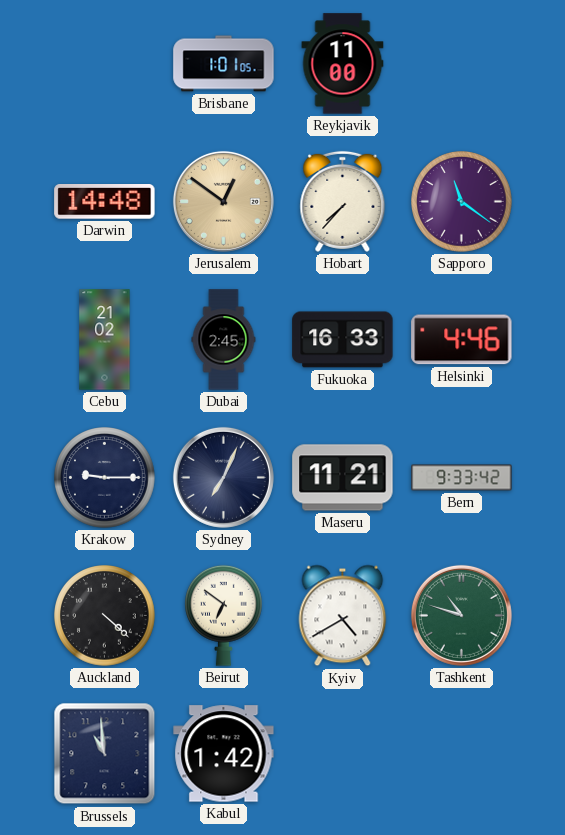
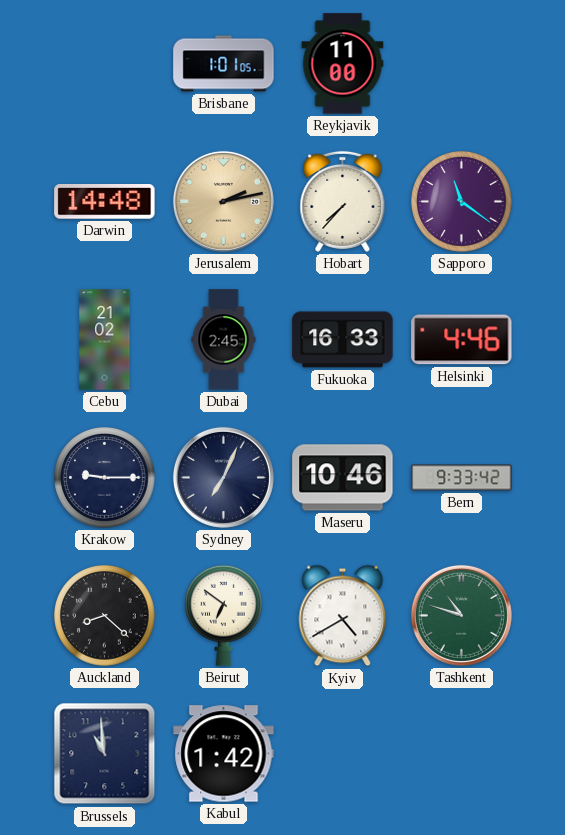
Jerusalem: 12:51 -> 2:13
Maseru: 11:21 -> 10:46
Auckland: 4:22 -> 8:22
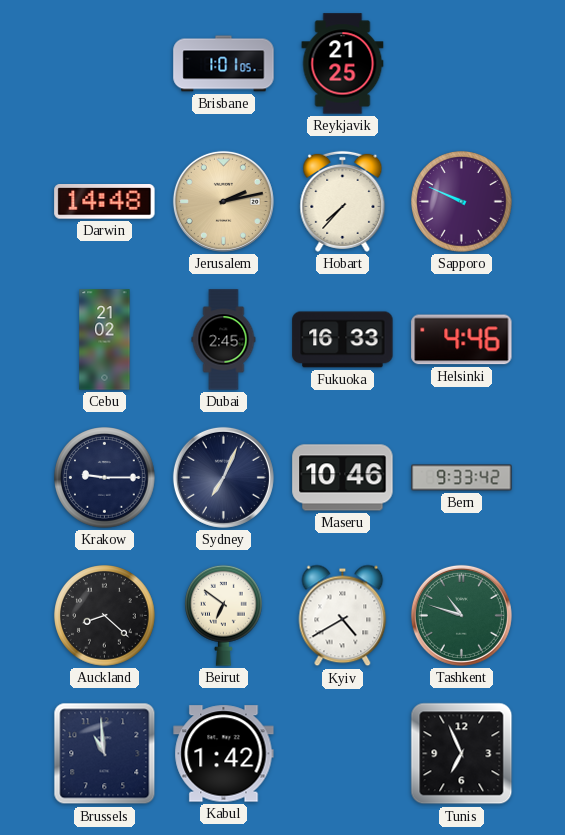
Reykjavik: 11:00 -> 21:25
Sapporo: 11:21 -> 9:49
Tunis: none -> 6:56
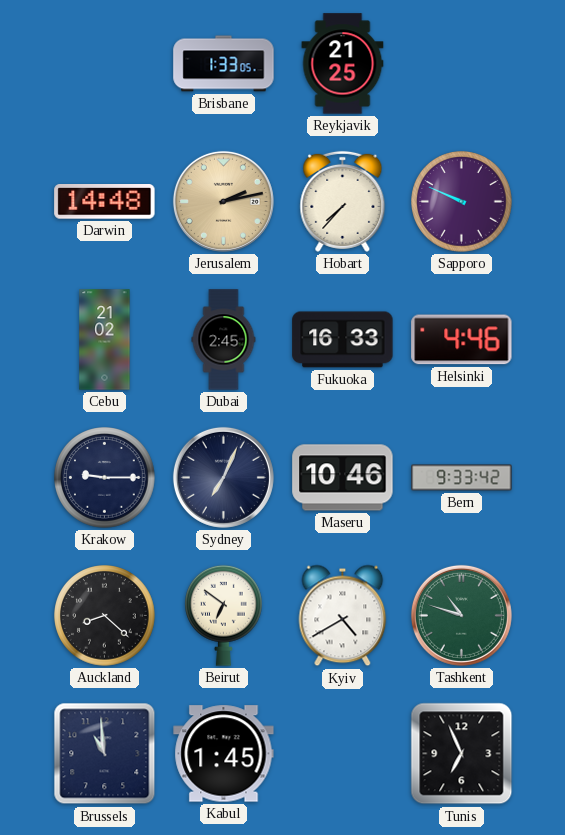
Brisbane: 1:01 -> 1:33
Kabul: 1:42 -> 1:45
